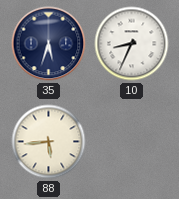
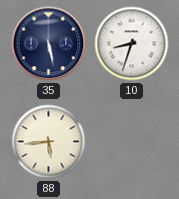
35: 5:33 -> 5:28
10: 8:34 -> 8:33
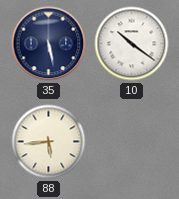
10: 8:33 -> 10:21
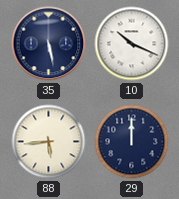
10: 10:21 -> 10:19
29: none -> 12:00
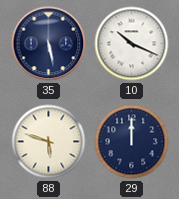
88: 5:44 -> 5:48
